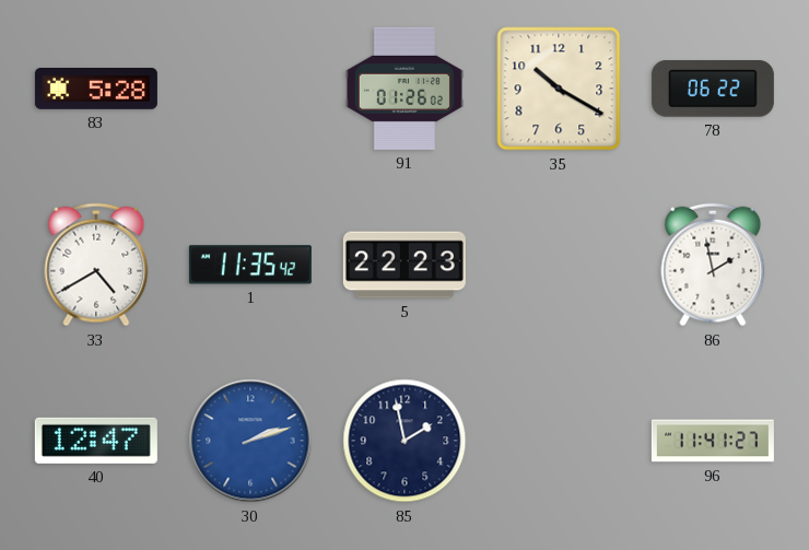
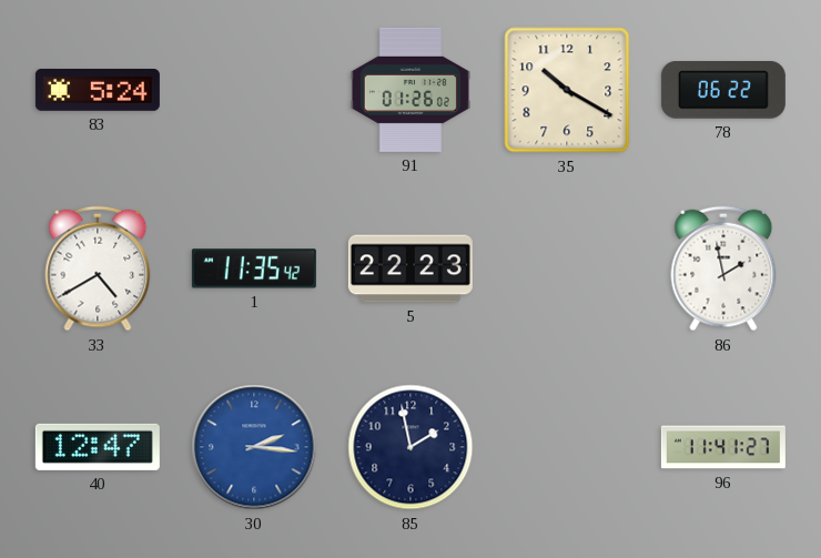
83: 5:28 -> 5:24
30: 2:12 -> 2:16
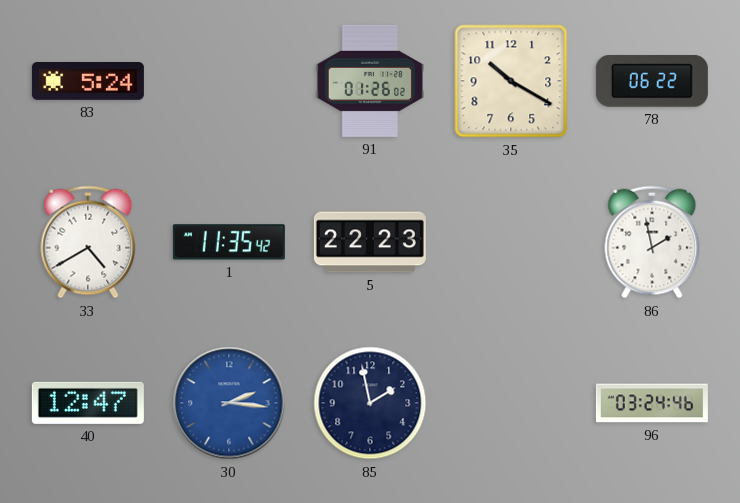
96: 11:41 -> 03:24
